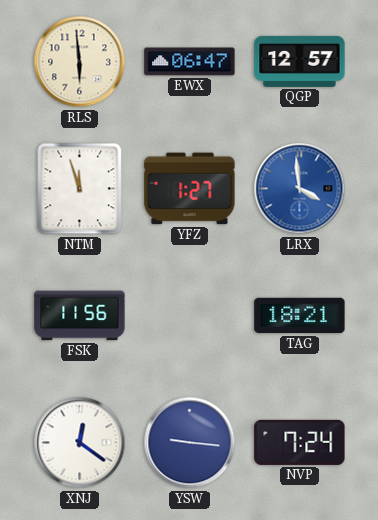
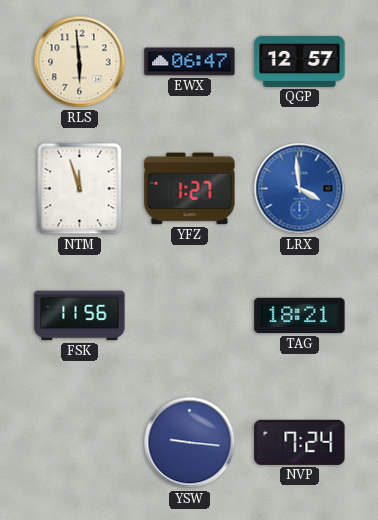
XNJ: 12:21 -> none
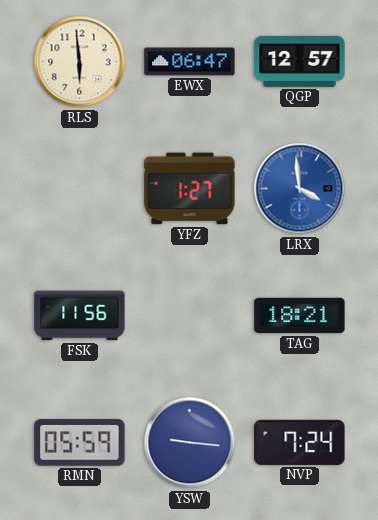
NTM: 11:57 -> none
RMN: none -> 05:59
